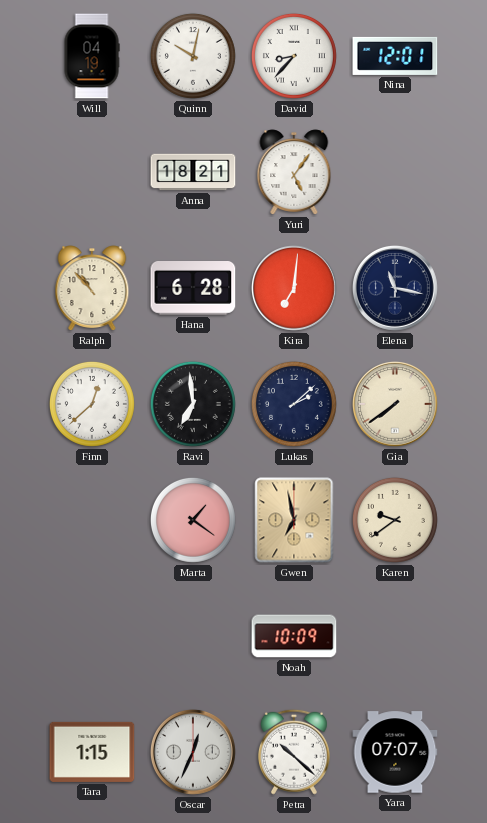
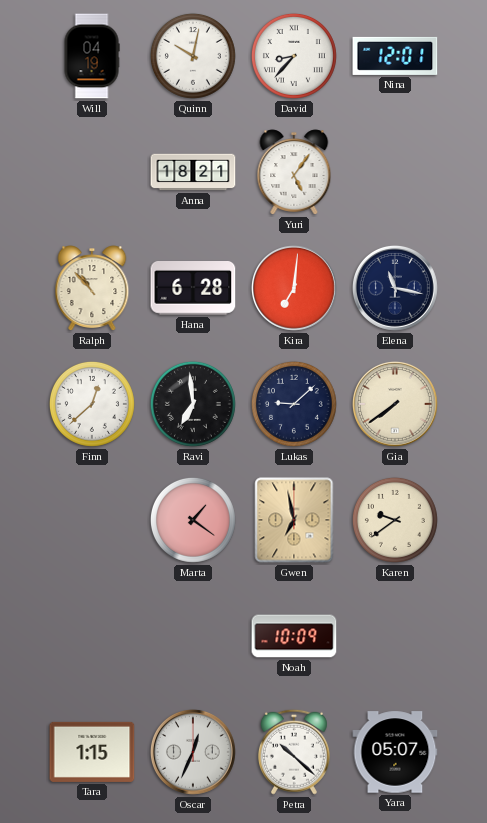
Lukas: 2:08 -> 9:08
Yara: 07:07 -> 05:07
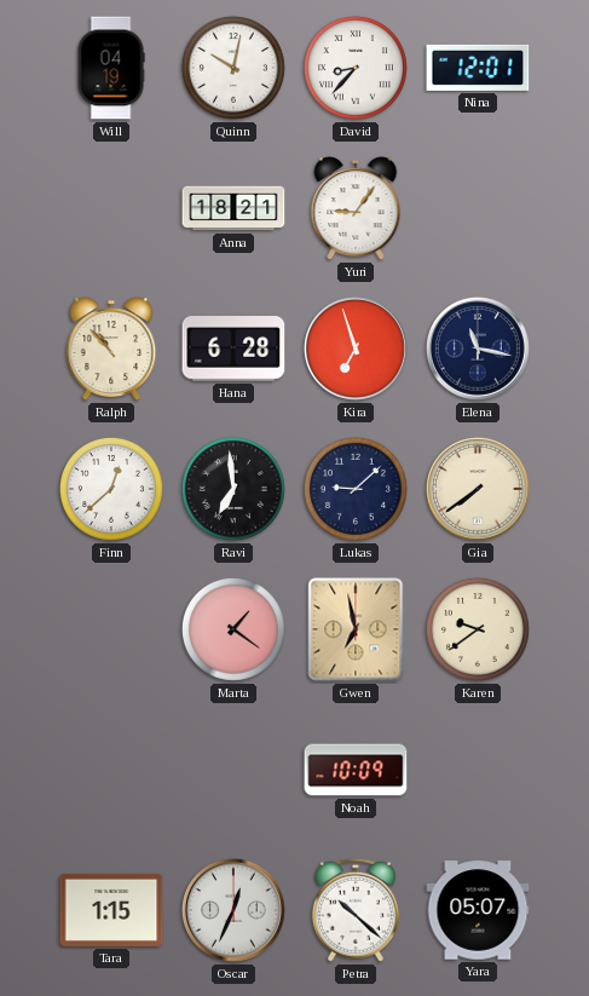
Yuri: 5:06 -> 9:06
Kira: 7:01 -> 6:57
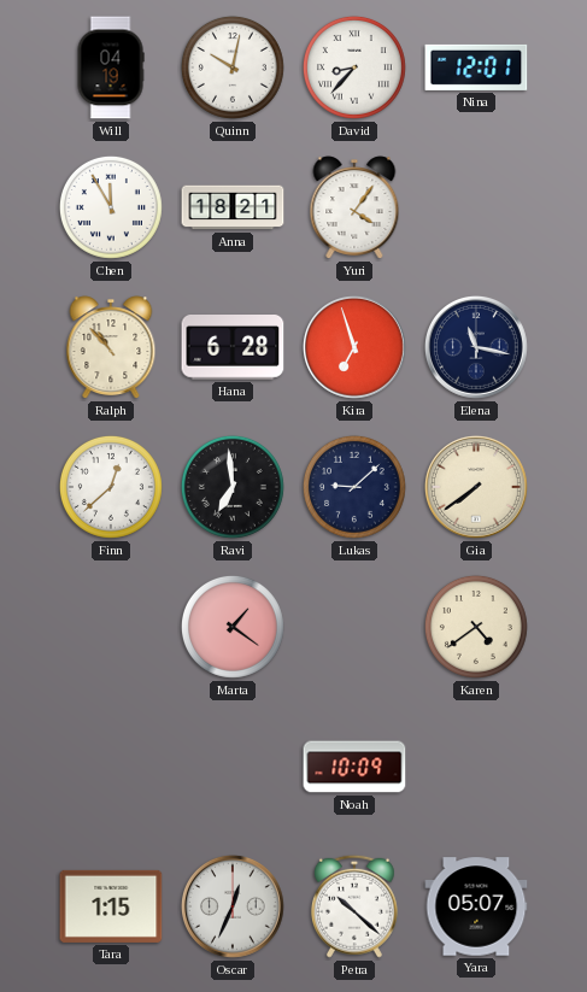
Chen: none -> 11:55
Yuri: 9:06 -> 4:06
Gwen: 6:58 -> none
Karen: 9:39 -> 4:39
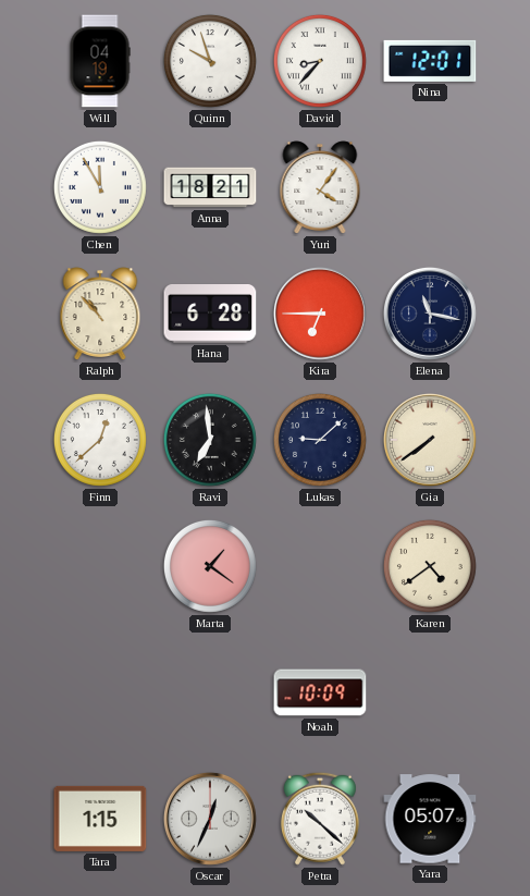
Quinn: 10:02 -> 9:57
Kira: 6:57 -> 6:45
